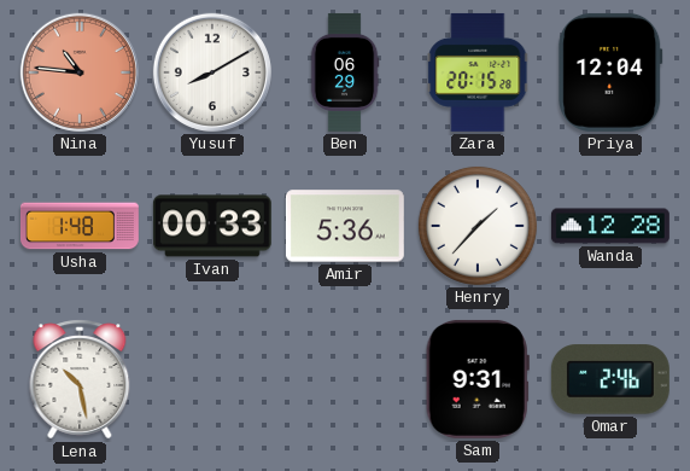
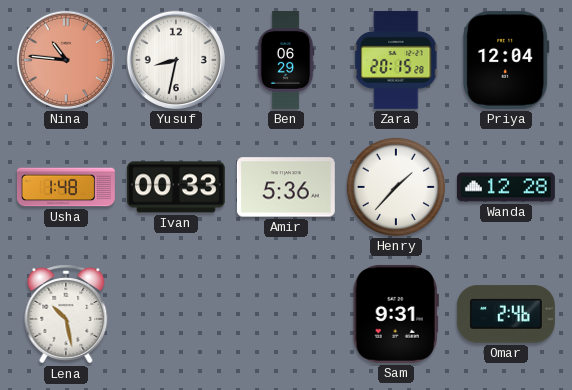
Yusuf: 8:10 -> 8:32
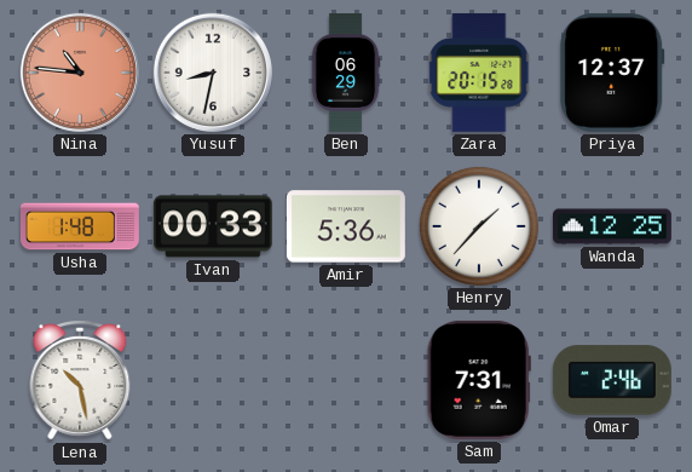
Priya: 12:04 -> 12:37
Wanda: 12:28 -> 12:25
Sam: 9:31 -> 7:31
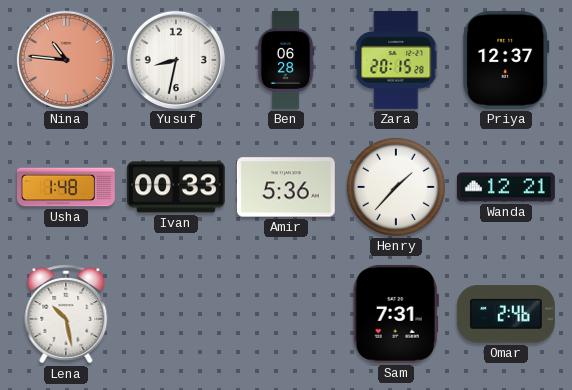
Ben: 06:29 -> 06:28
Wanda: 12:25 -> 12:21
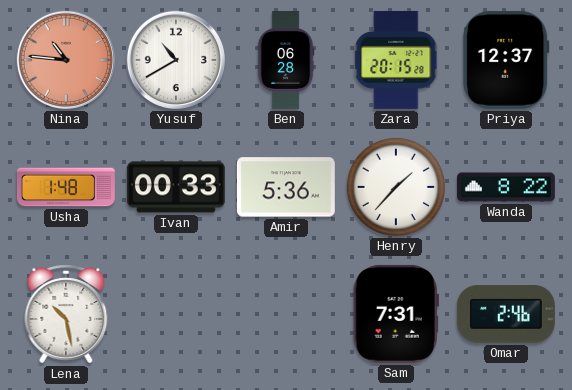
Yusuf: 8:32 -> 10:40
Wanda: 12:21 -> 8:22
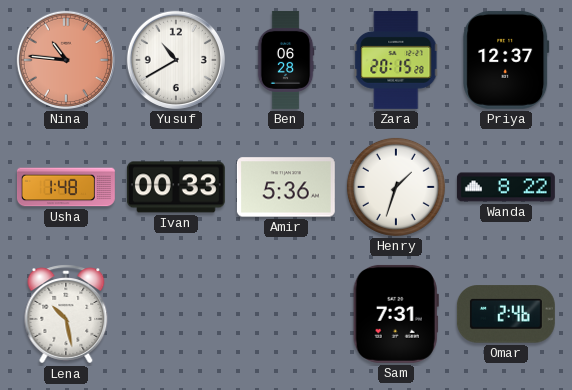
Henry: 1:37 -> 1:33
